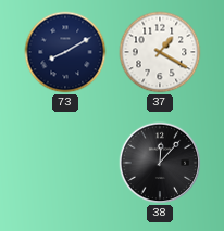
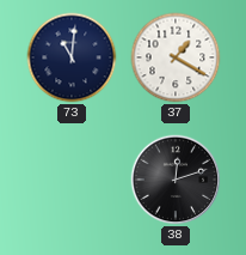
73: 8:10 -> 11:01
38: 12:07 -> 12:12
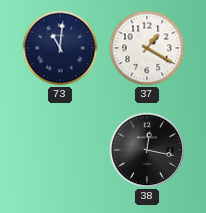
38: 12:12 -> 12:17
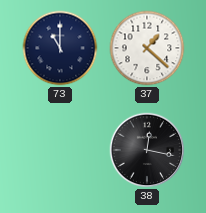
73: 11:01 -> 11:00
37: 1:20 -> 1:22
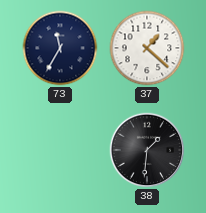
73: 11:00 -> 11:35
38: 12:17 -> 1:31
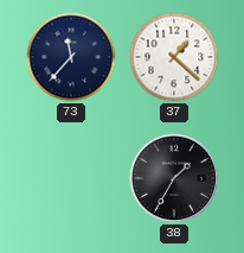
73: 11:35 -> 11:37
38: 1:31 -> 1:35
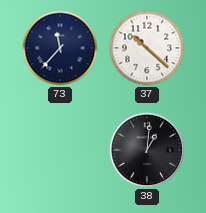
37: 1:22 -> 10:22
38: 1:35 -> 1:01
